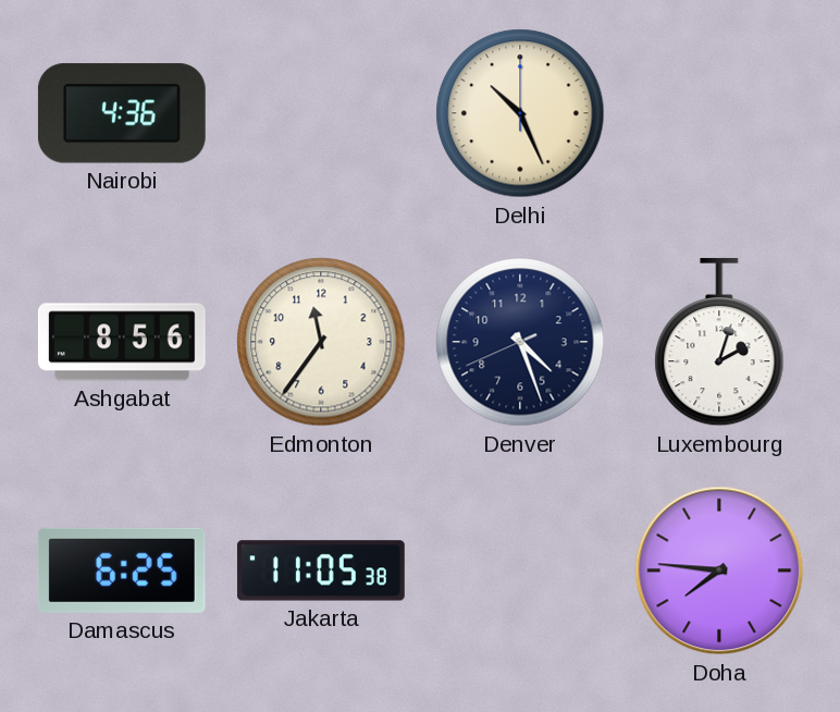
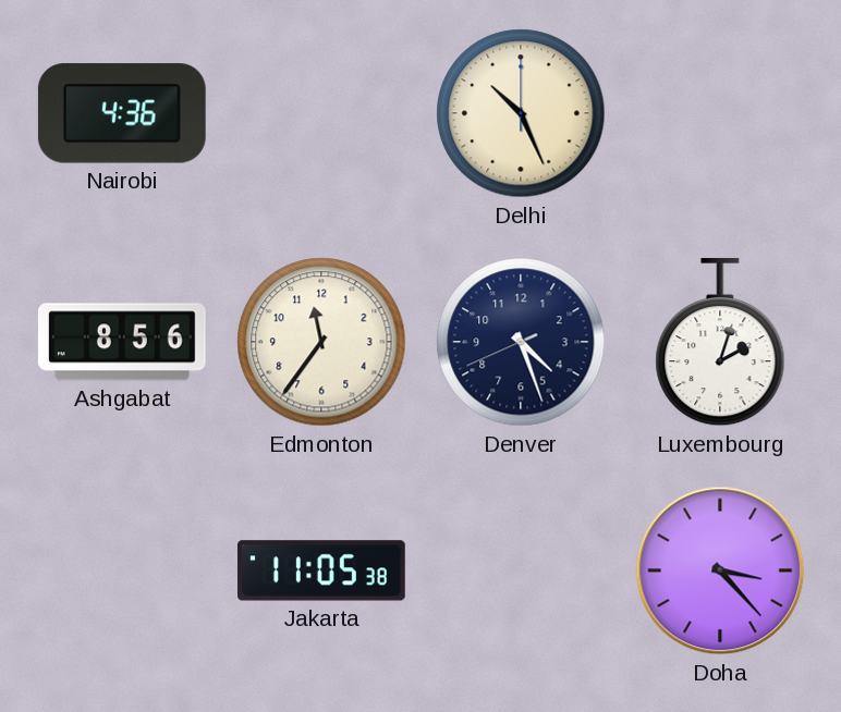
Damascus: 6:25 -> none
Doha: 7:46 -> 3:23
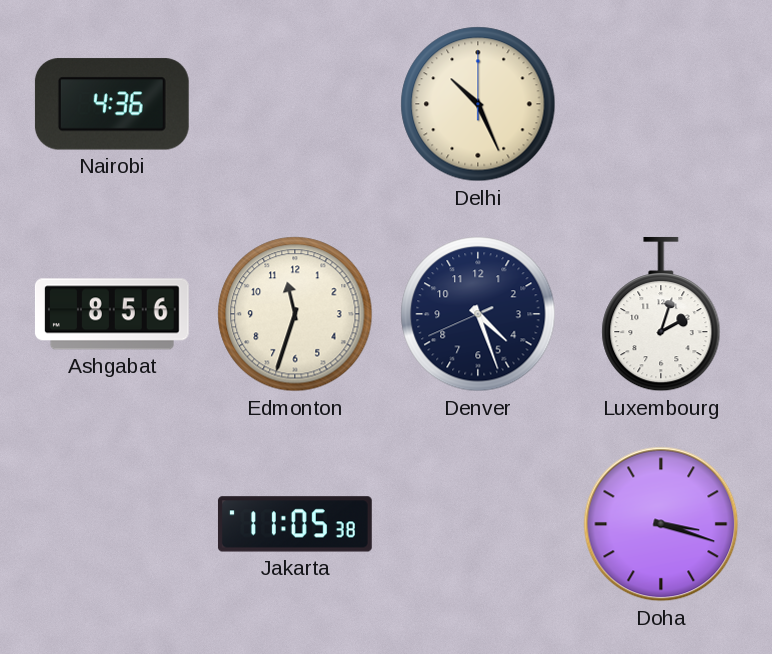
Edmonton: 11:36 -> 11:33
Doha: 3:23 -> 3:18
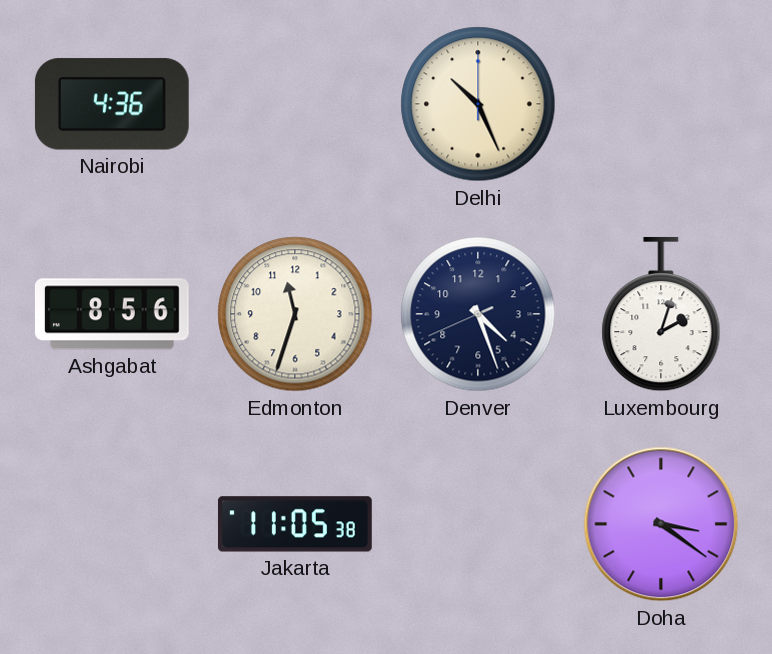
Doha: 3:18 -> 3:21
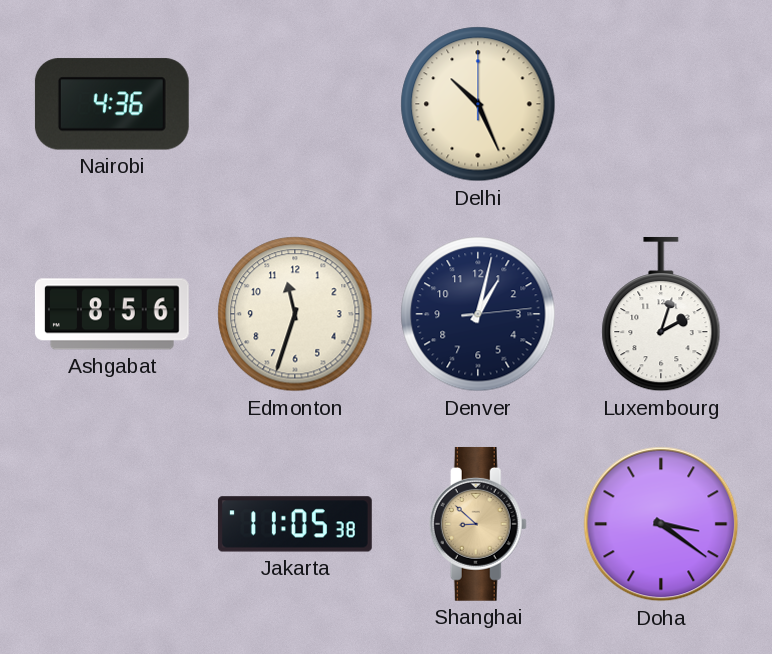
Denver: 4:26 -> 1:02
Shanghai: none -> 8:52
